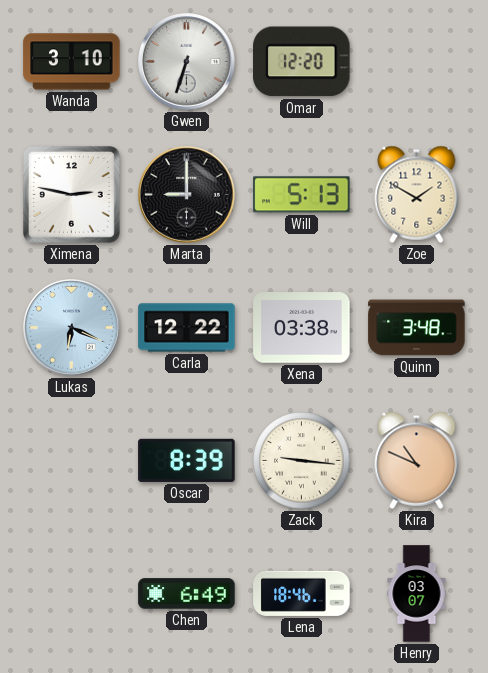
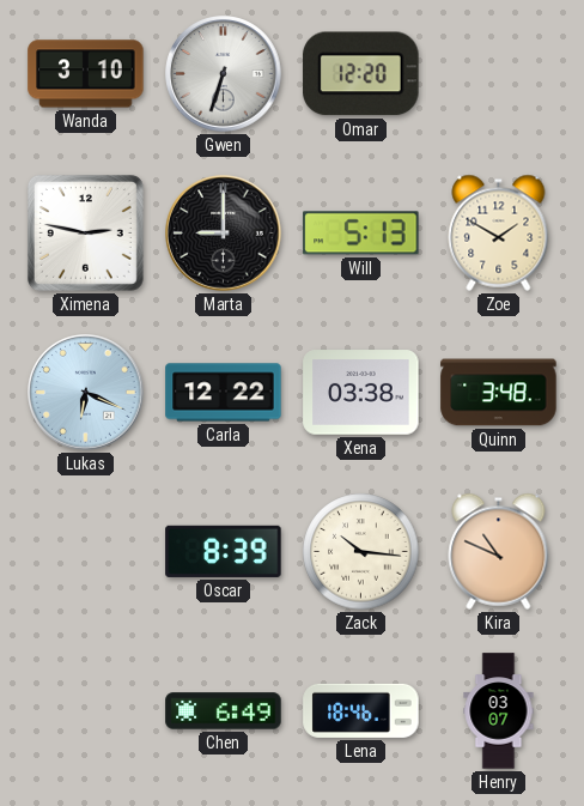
Zack: 9:16 -> 10:16
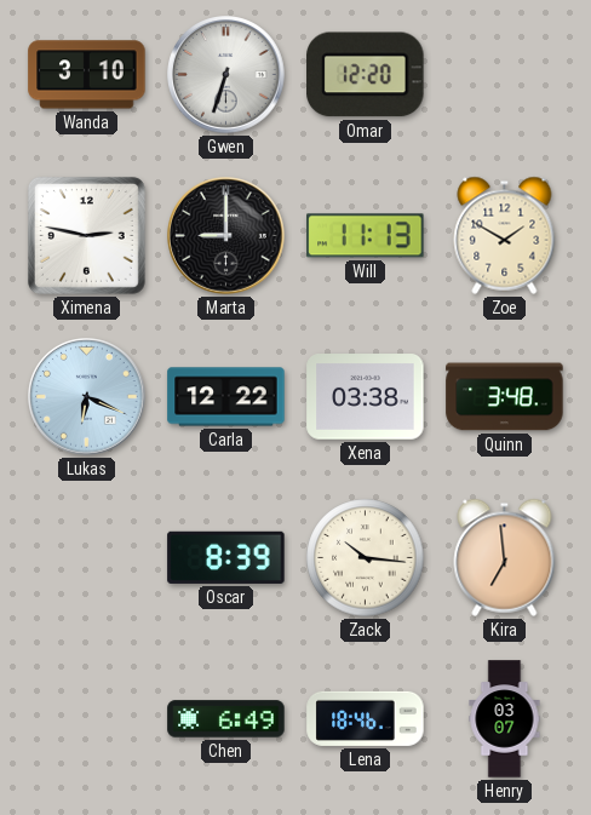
Will: 5:13 -> 11:13
Kira: 10:49 -> 6:59
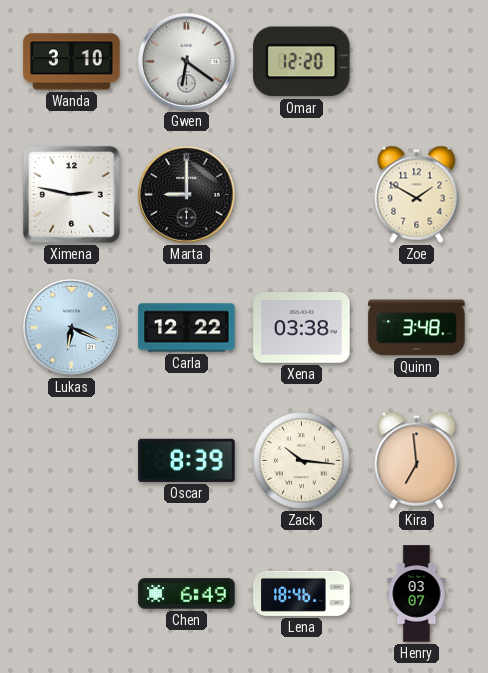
Gwen: 6:33 -> 6:21
Will: 11:13 -> none
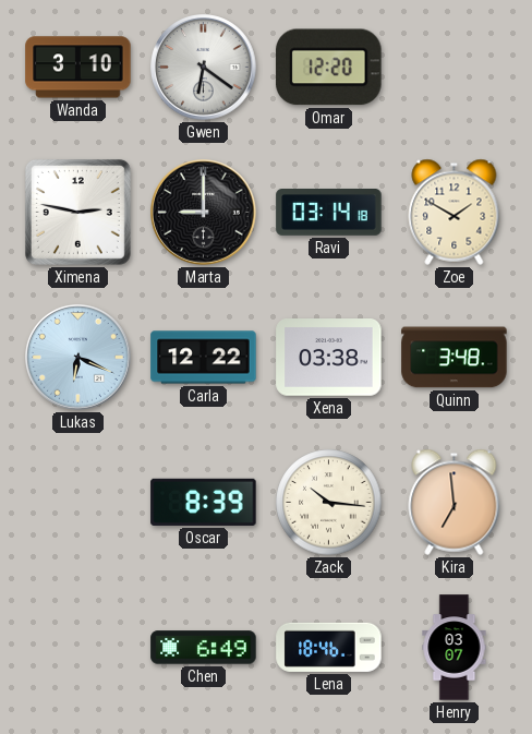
Ravi: none -> 03:14
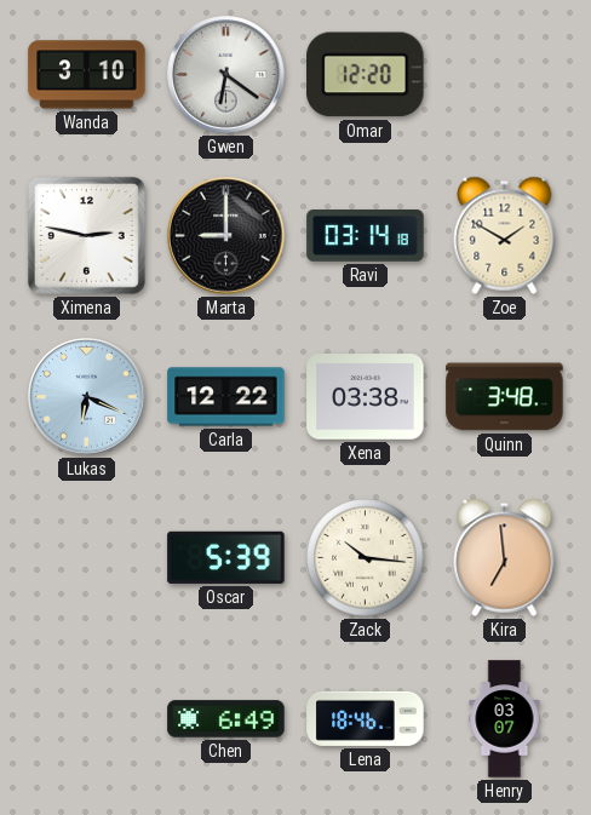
Oscar: 8:39 -> 5:39
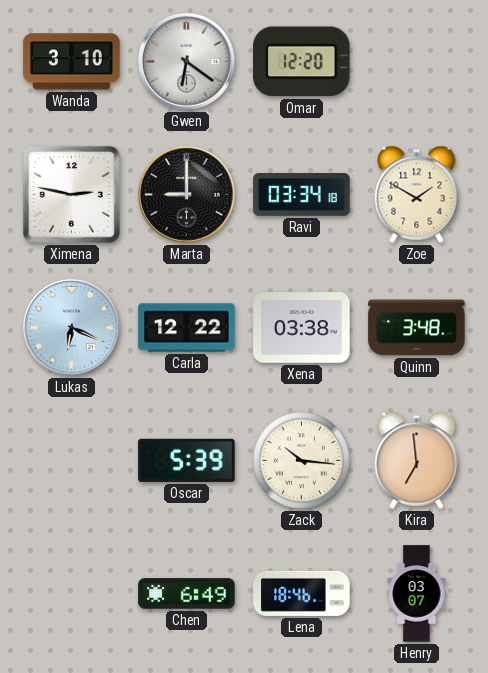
Ravi: 03:14 -> 03:34
